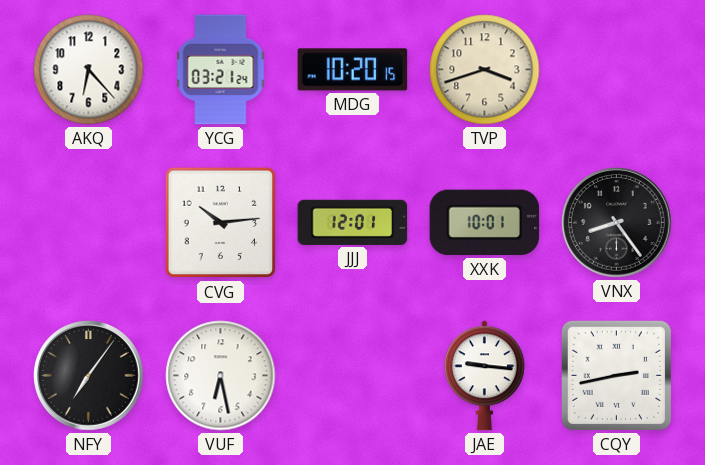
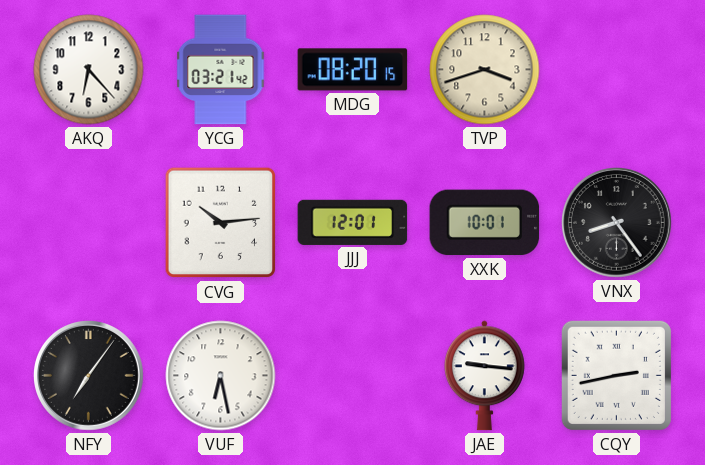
YCG: 03:21:24 -> 03:21:42
MDG: 10:20 -> 08:20
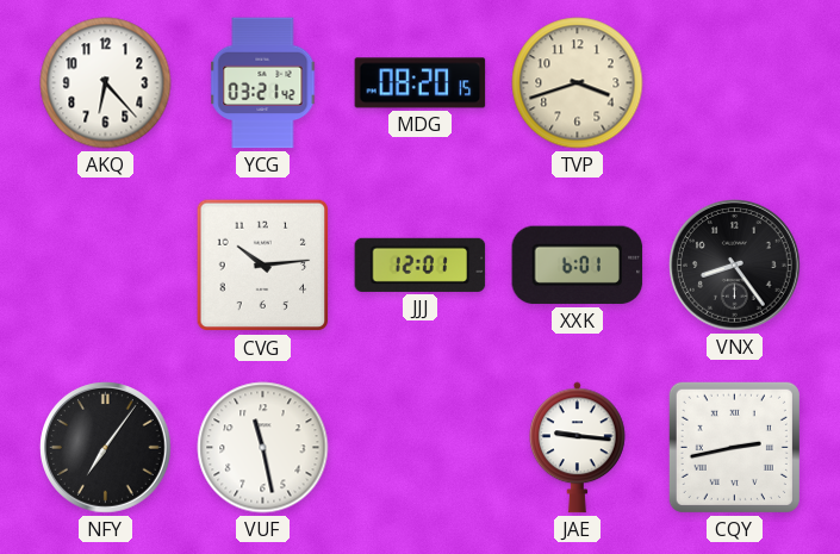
XXK: 10:01 -> 6:01
VUF: 6:28 -> 11:28
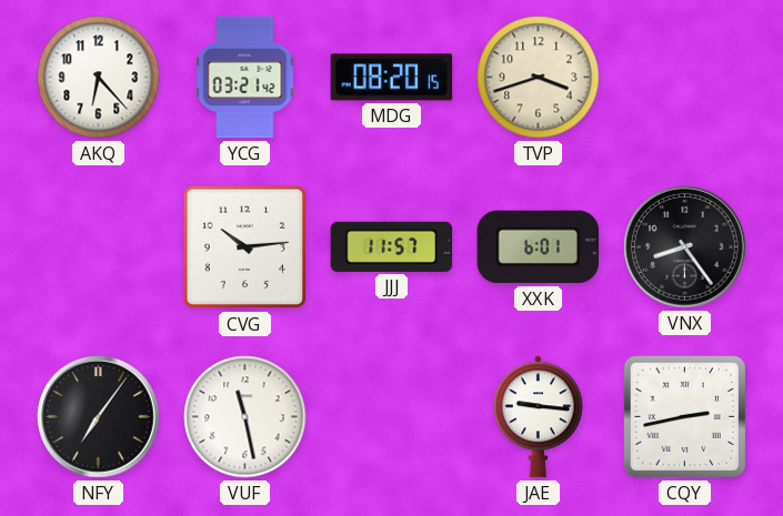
JJJ: 12:01 -> 11:57
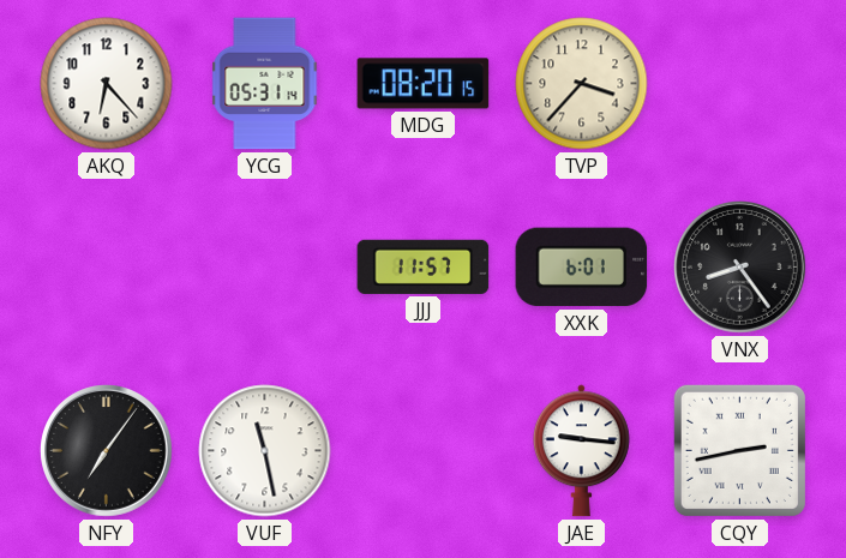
YCG: 03:21 -> 05:31
TVP: 3:42 -> 3:37
CVG: 10:14 -> none
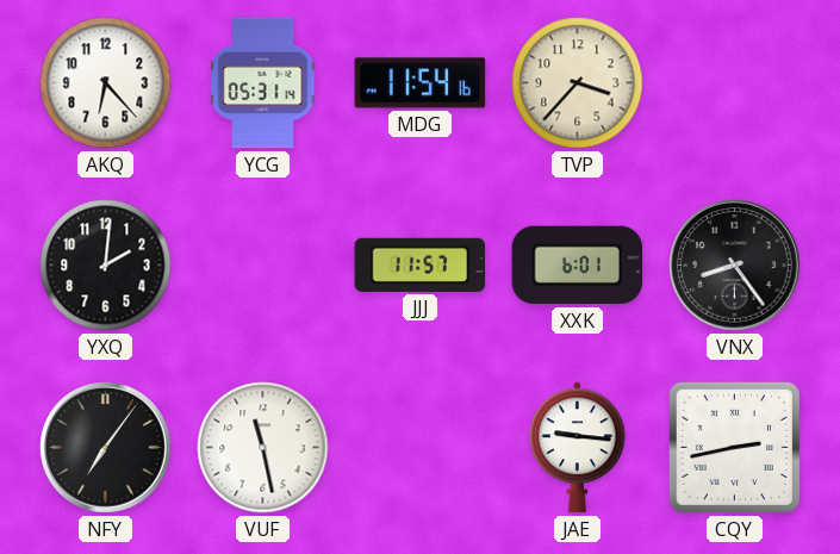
MDG: 08:20 -> 11:54
YXQ: none -> 2:01
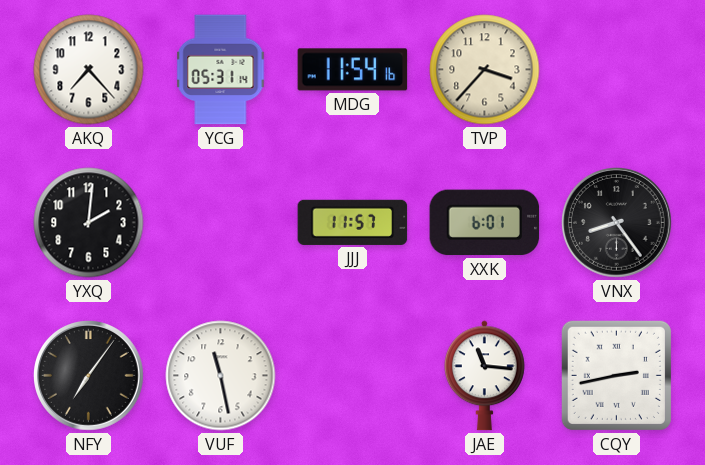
AKQ: 6:23 -> 7:23
JAE: 9:16 -> 11:16
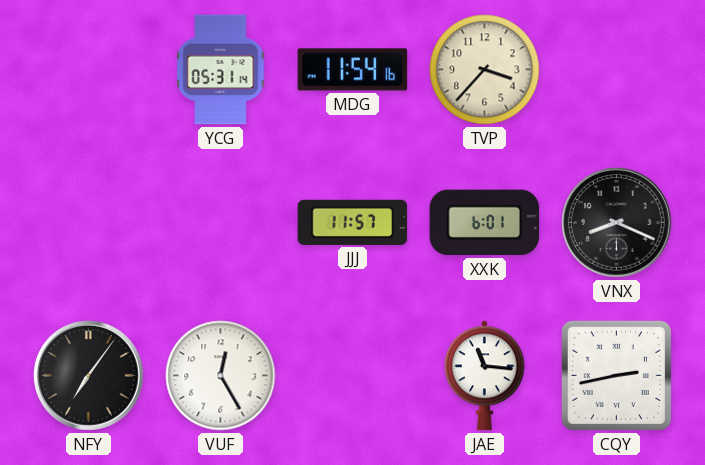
AKQ: 7:23 -> none
YXQ: 2:01 -> none
VNX: 8:24 -> 8:19
VUF: 11:28 -> 12:25
